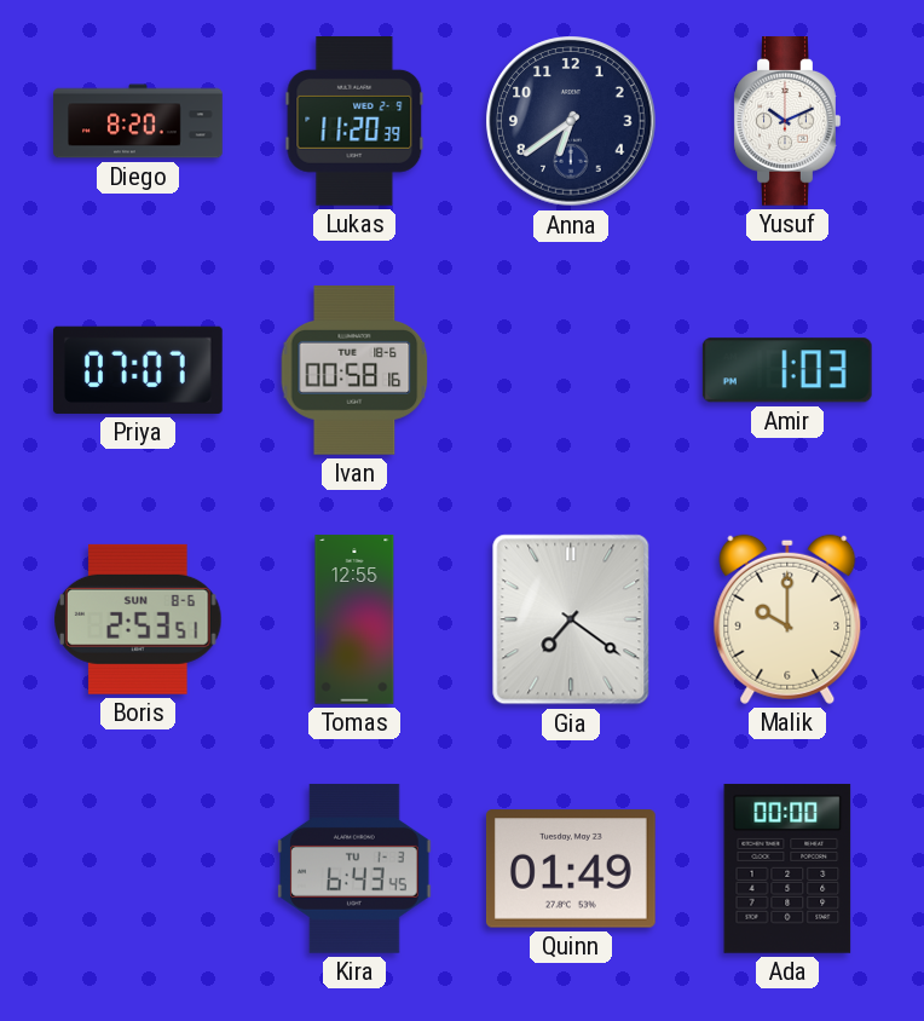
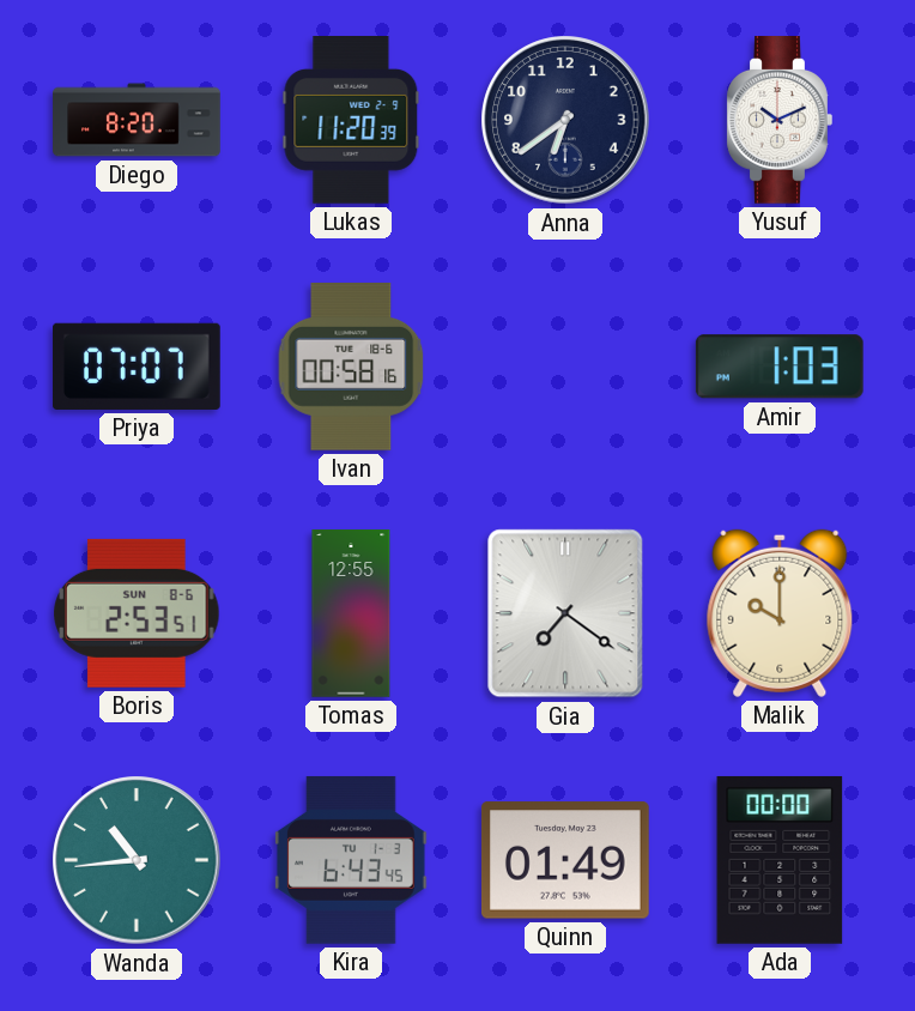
Wanda: none -> 10:44
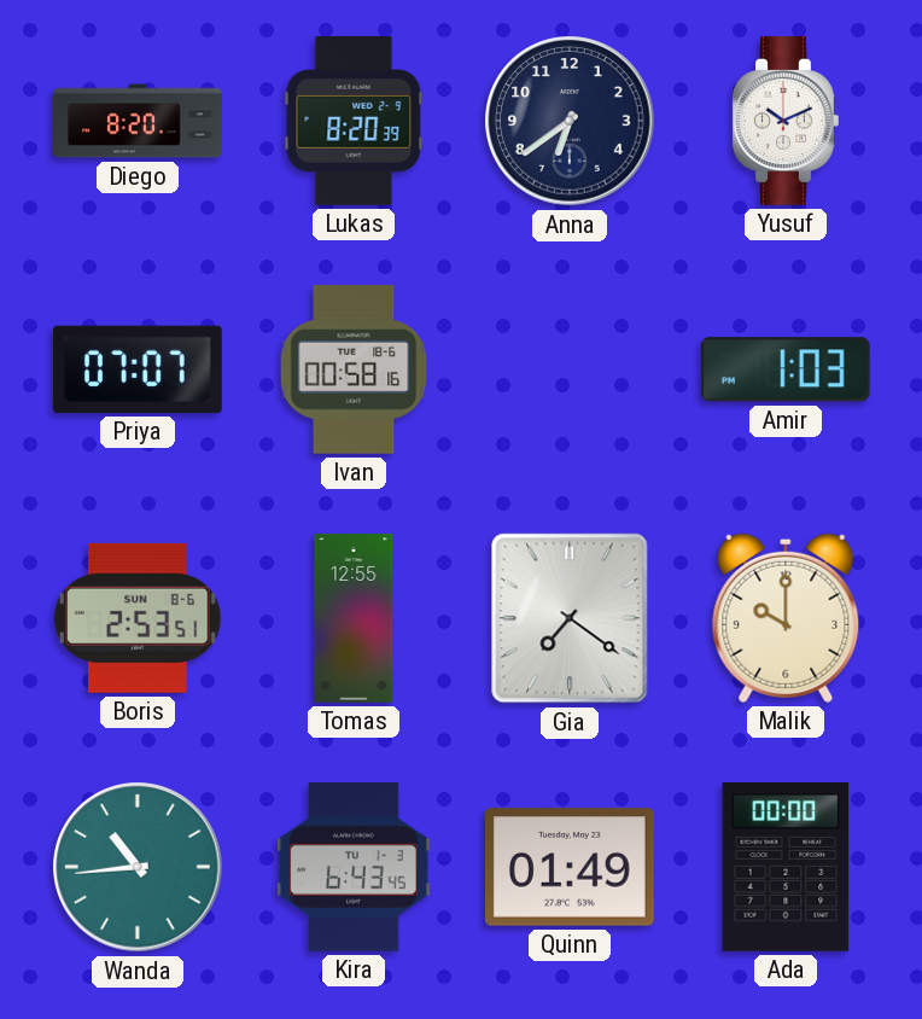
Lukas: 11:20 -> 8:20
